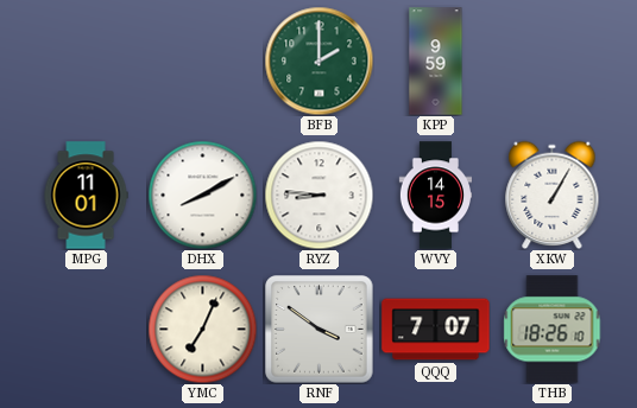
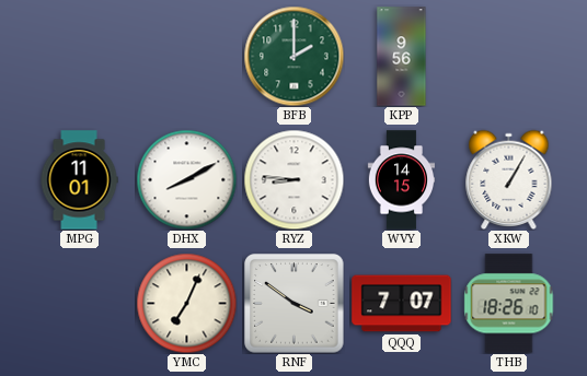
KPP: 9:59 -> 9:56
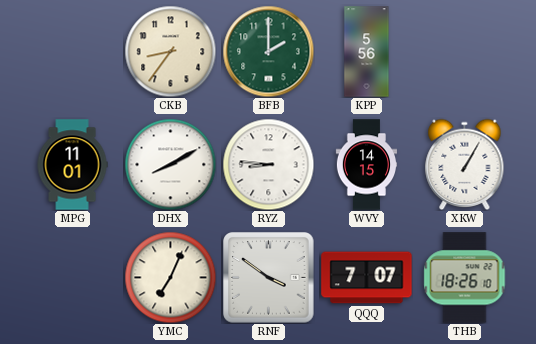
CKB: none -> 8:36
KPP: 9:56 -> 5:56
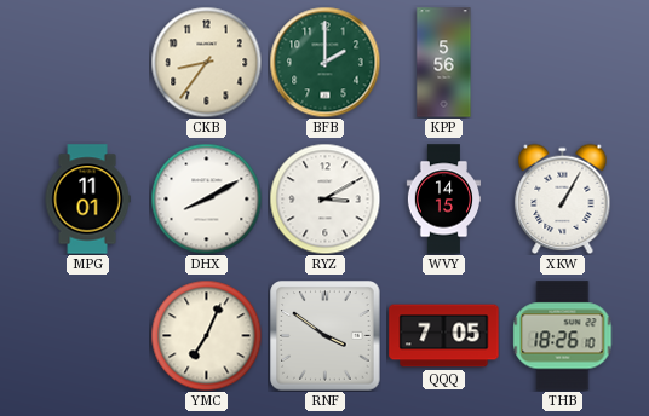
RYZ: 8:46 -> 3:10
QQQ: 7:07 -> 7:05
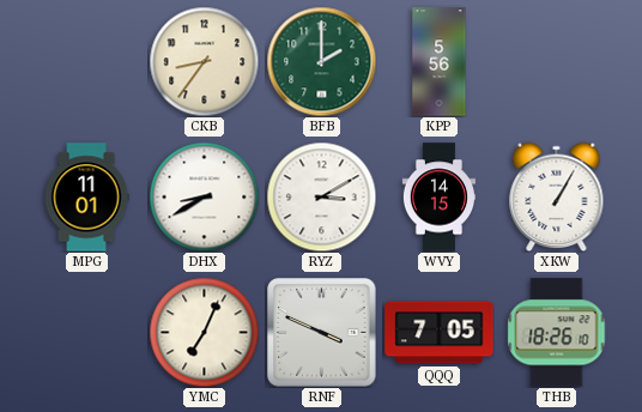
DHX: 8:10 -> 8:40
RNF: 3:51 -> 3:49
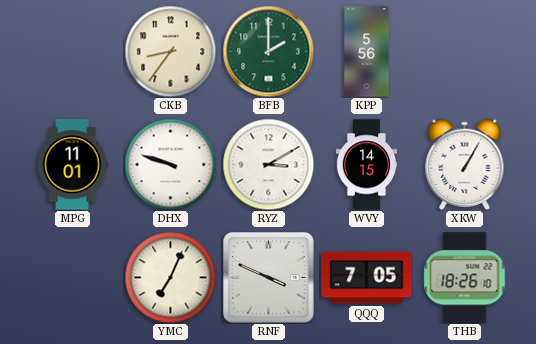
DHX: 8:40 -> 9:48
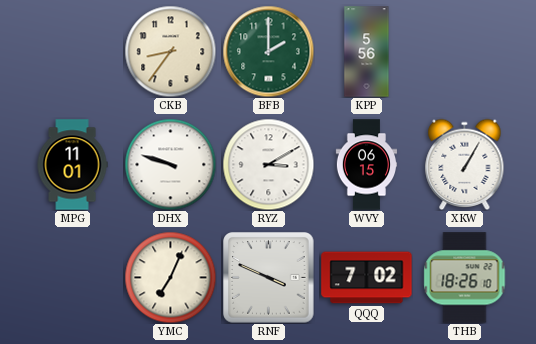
WVY: 14:15 -> 06:15
QQQ: 7:05 -> 7:02
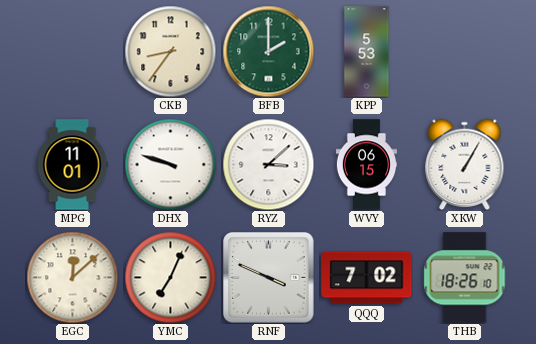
KPP: 5:56 -> 5:53
RYZ: 3:10 -> 3:08
EGC: none -> 12:08
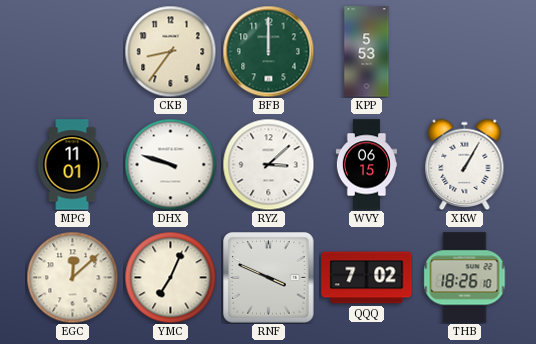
BFB: 2:00 -> 12:00
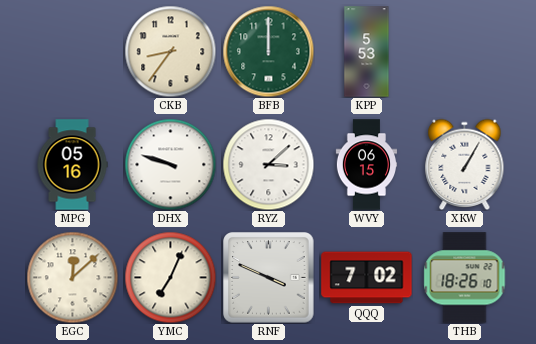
MPG: 11:01 -> 05:16
